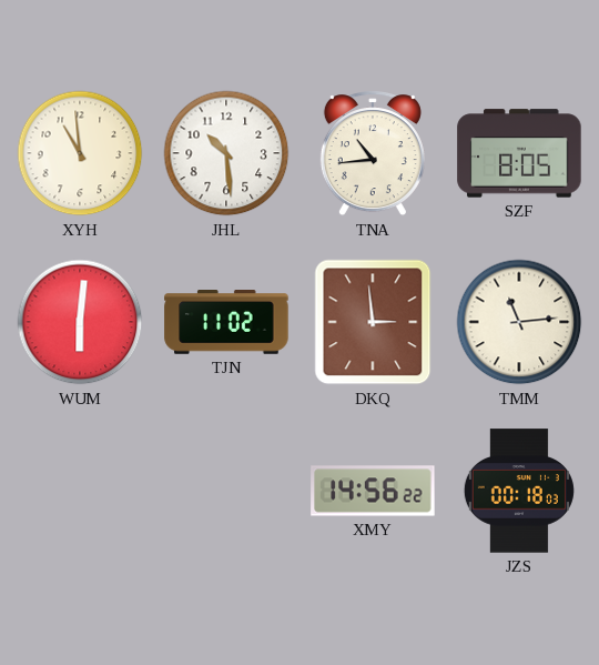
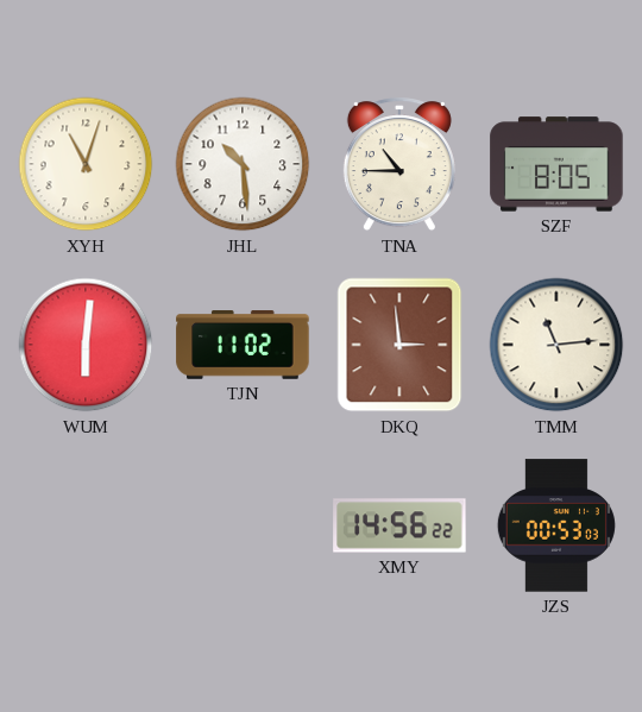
XYH: 10:59 -> 11:03
TNA: 10:44 -> 10:45
JZS: 00:18 -> 00:53
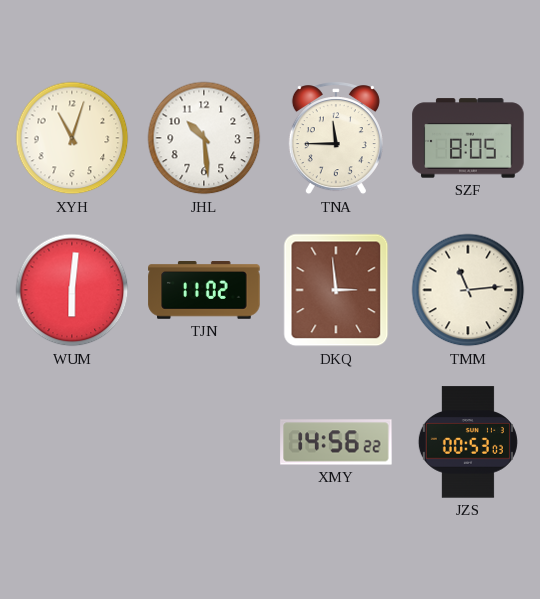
TNA: 10:45 -> 11:45
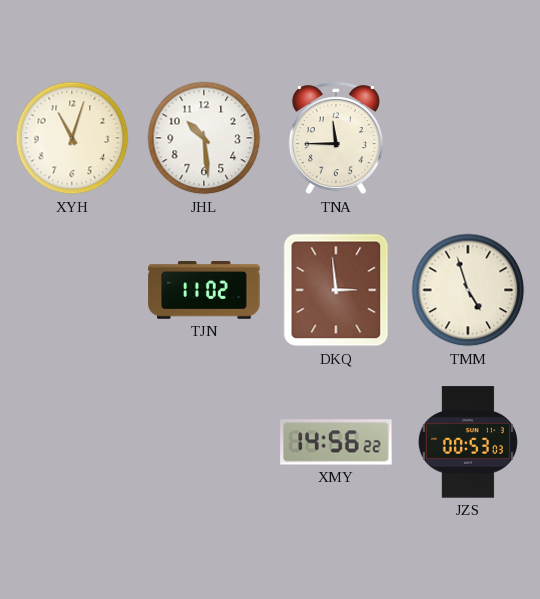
SZF: 8:05 -> none
WUM: 6:01 -> none
TMM: 11:14 -> 4:57
